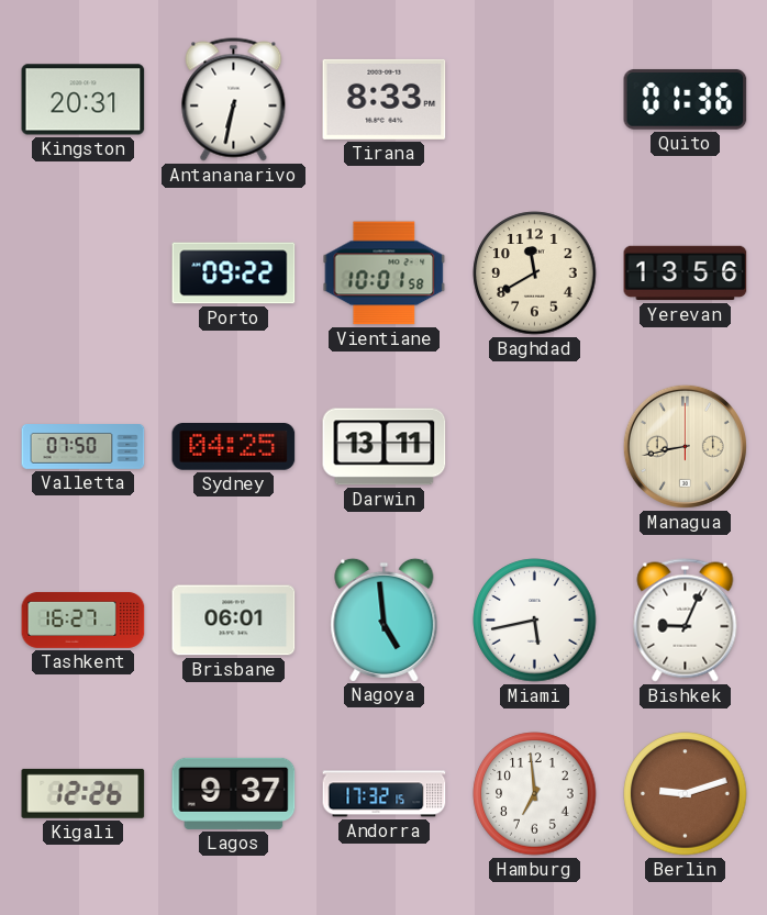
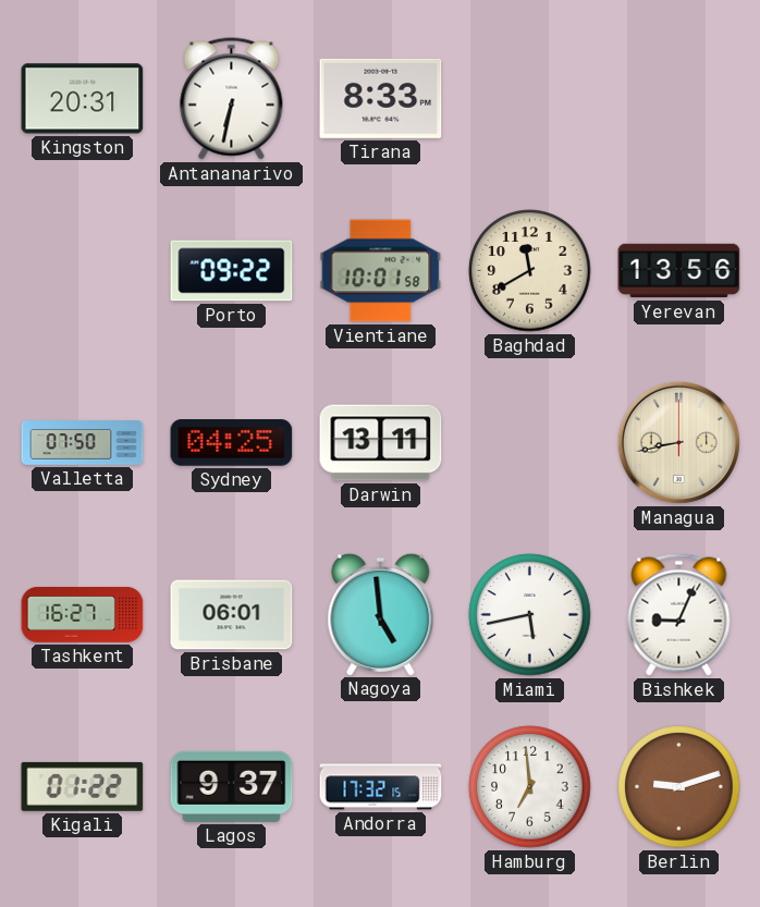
Quito: 01:36 -> none
Kigali: 12:26 -> 01:22
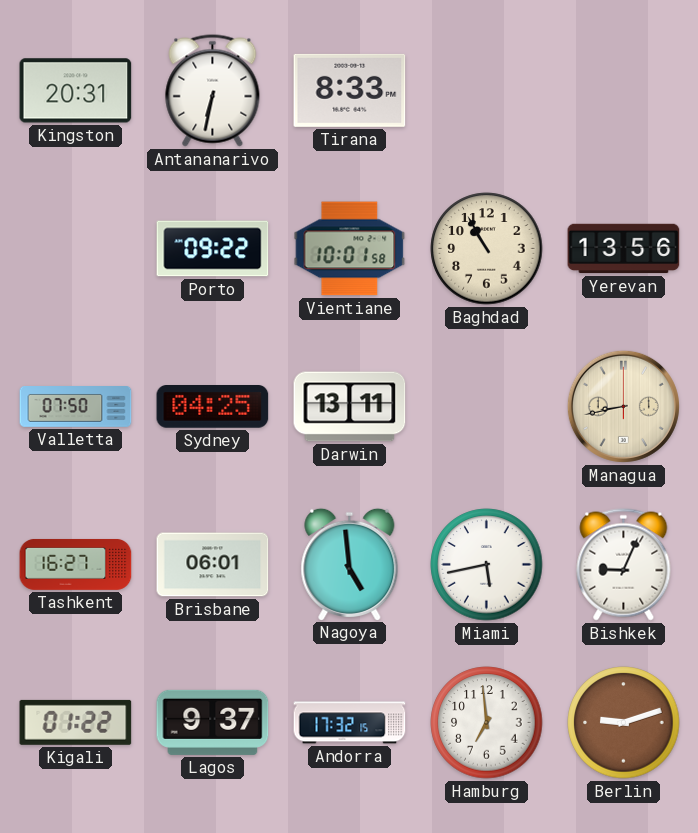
Baghdad: 11:40 -> 10:55
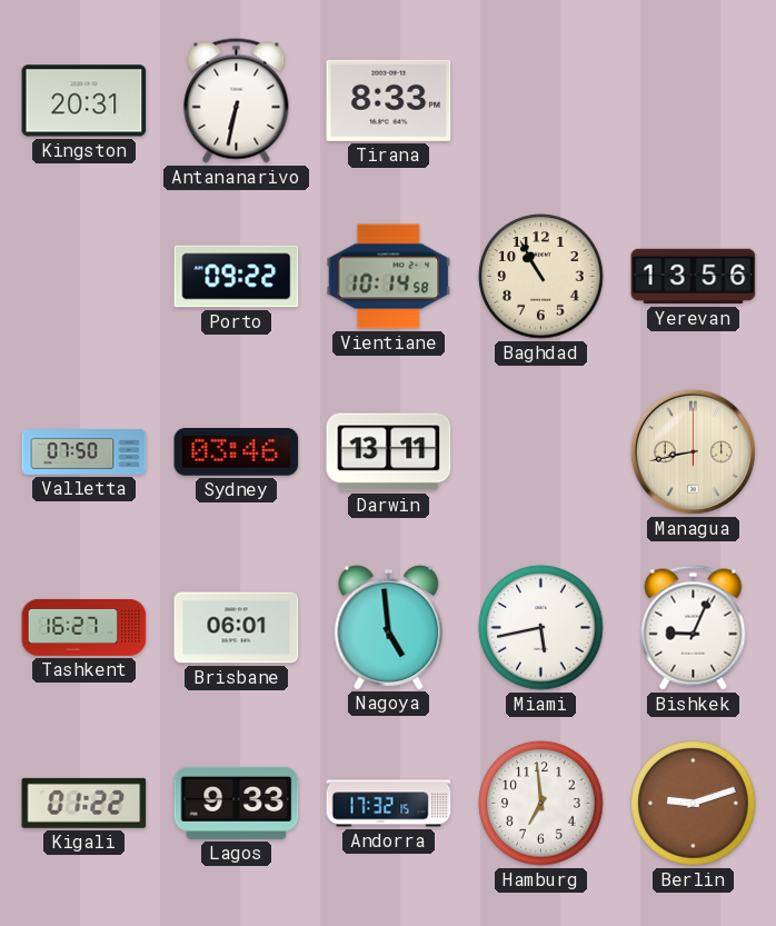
Vientiane: 10:01 -> 10:14
Sydney: 04:25 -> 03:46
Lagos: 9:37 -> 9:33
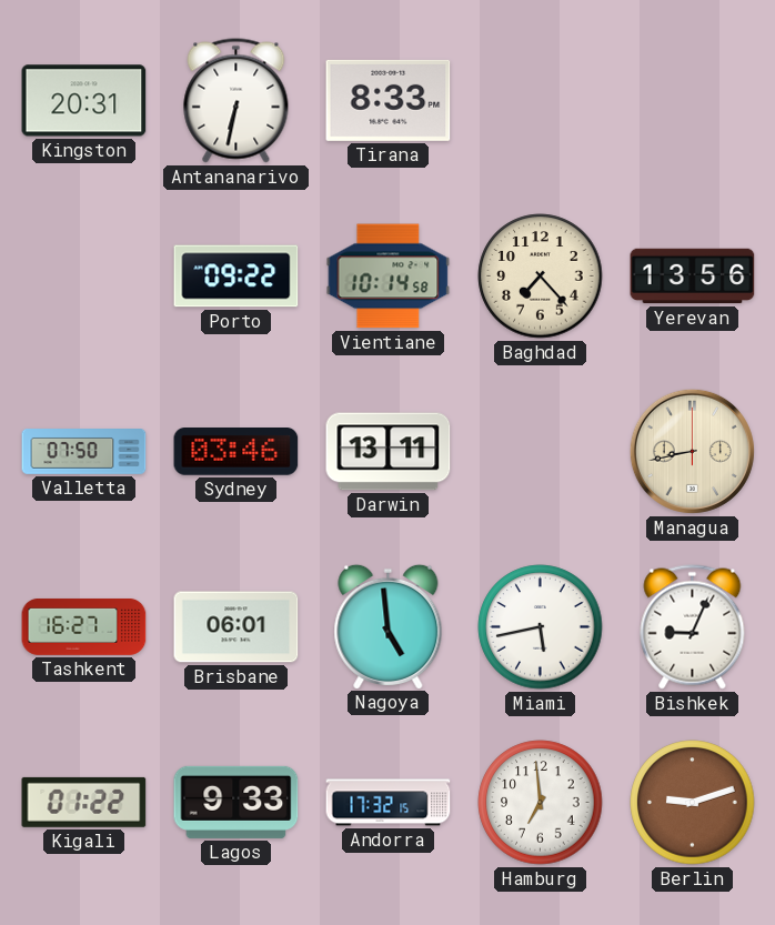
Baghdad: 10:55 -> 7:23
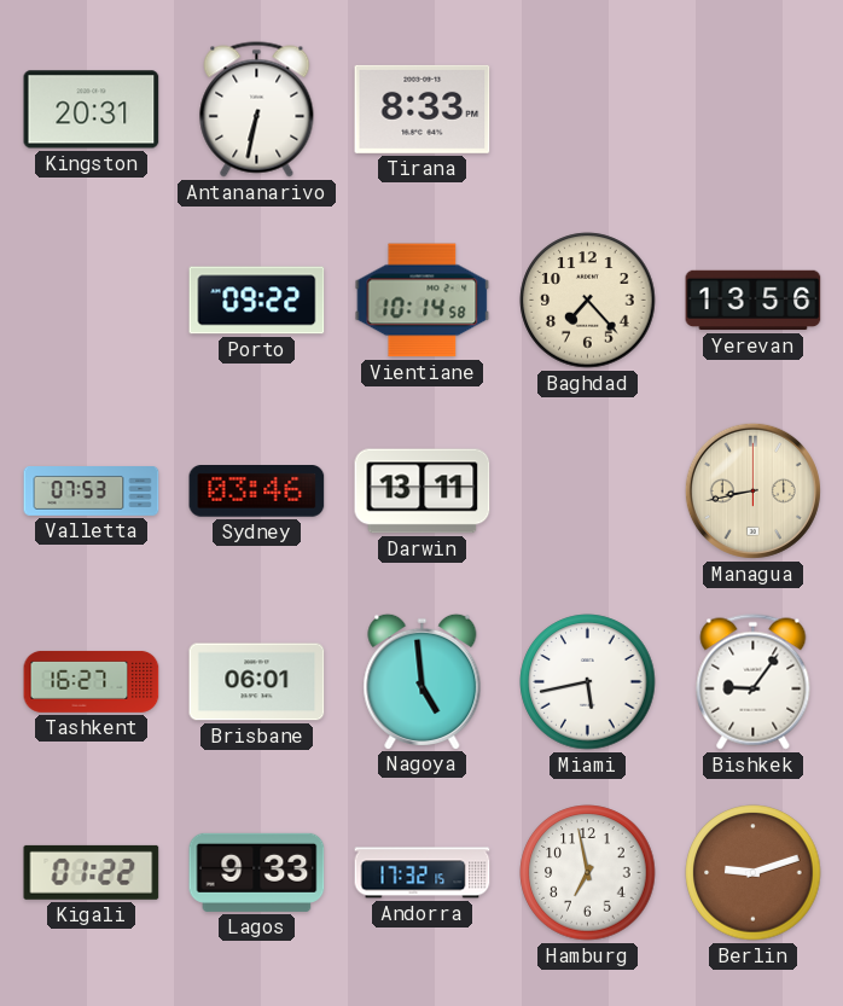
Valletta: 07:50 -> 07:53
Bishkek: 9:04 -> 9:06
Hamburg: 6:59 -> 6:58
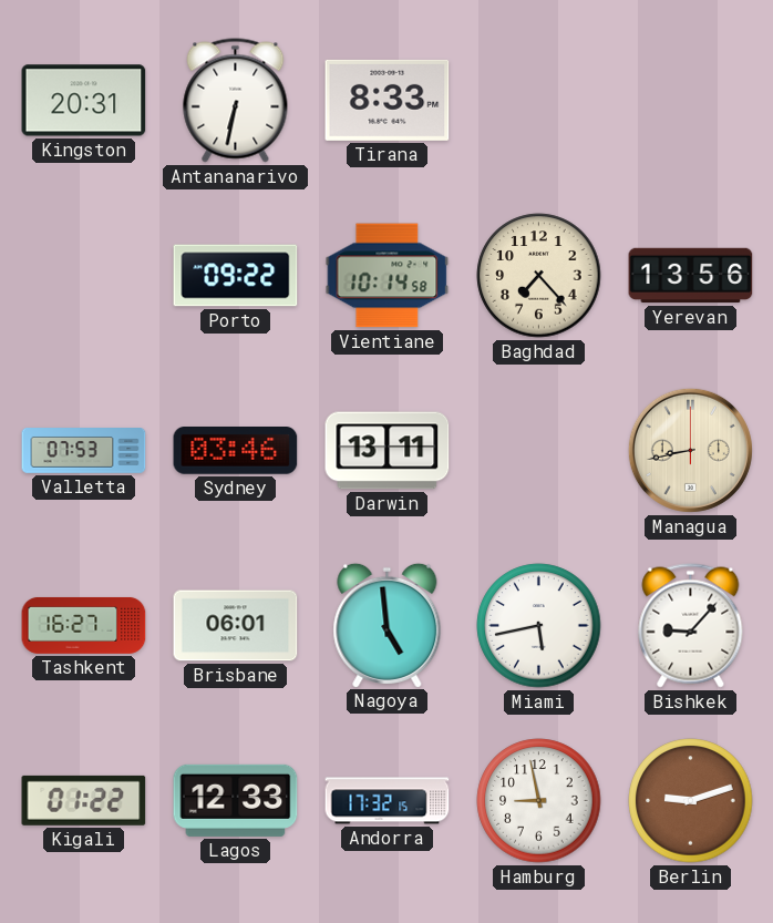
Bishkek: 9:06 -> 9:07
Lagos: 9:33 -> 12:33
Hamburg: 6:58 -> 8:58
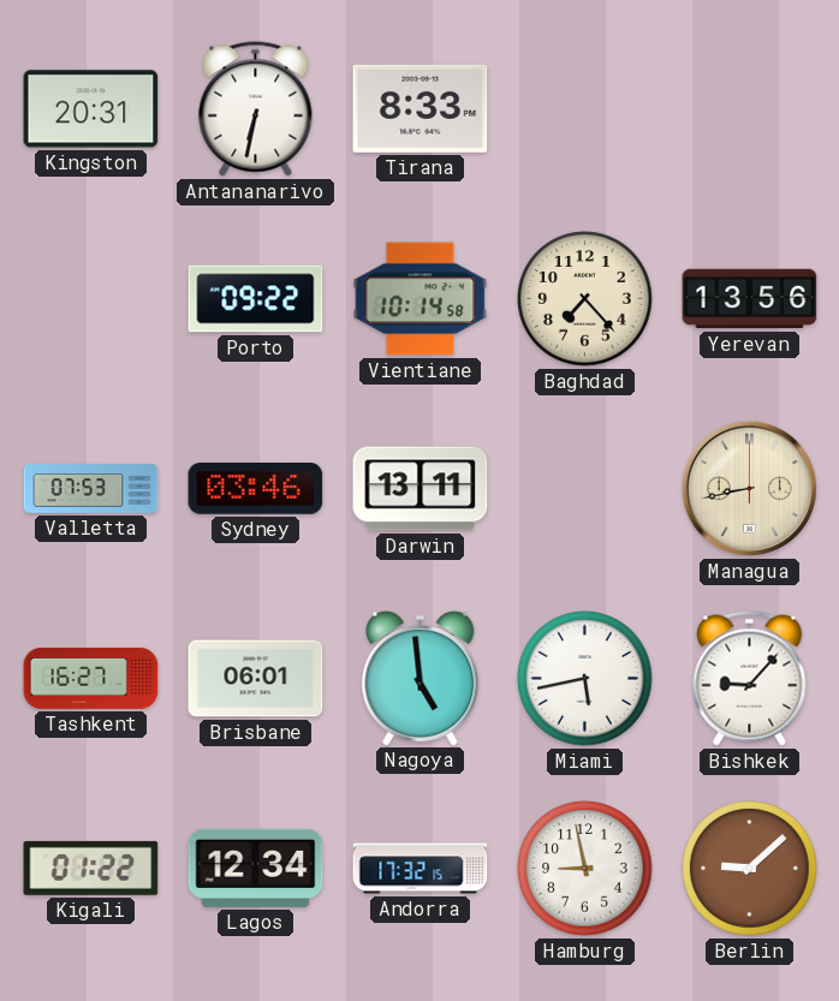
Lagos: 12:33 -> 12:34
Berlin: 9:12 -> 9:08
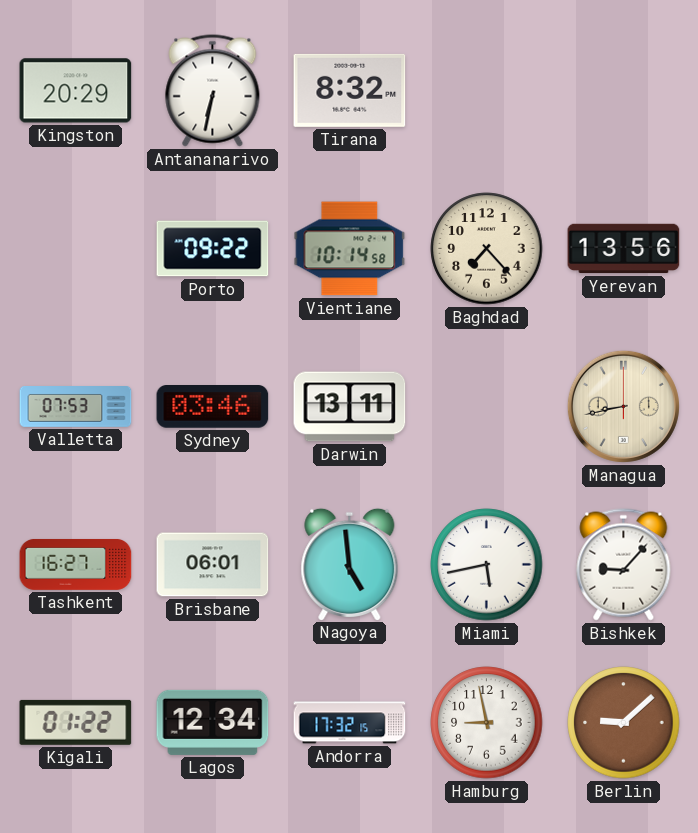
Kingston: 20:31 -> 20:29
Tirana: 8:33 -> 8:32
